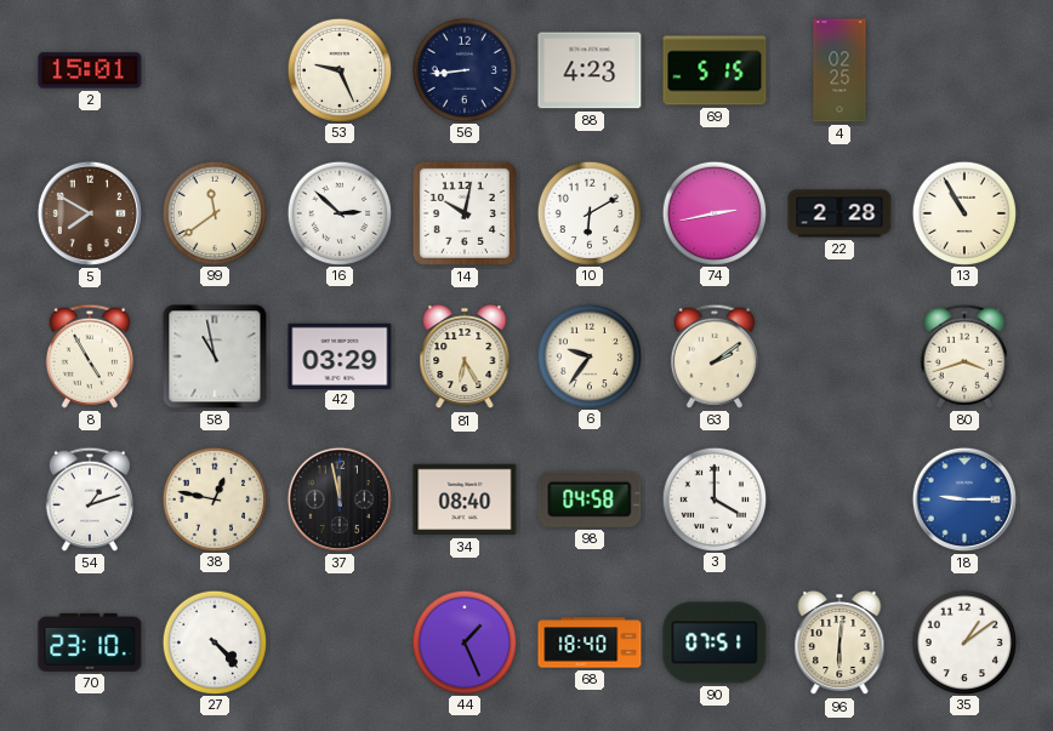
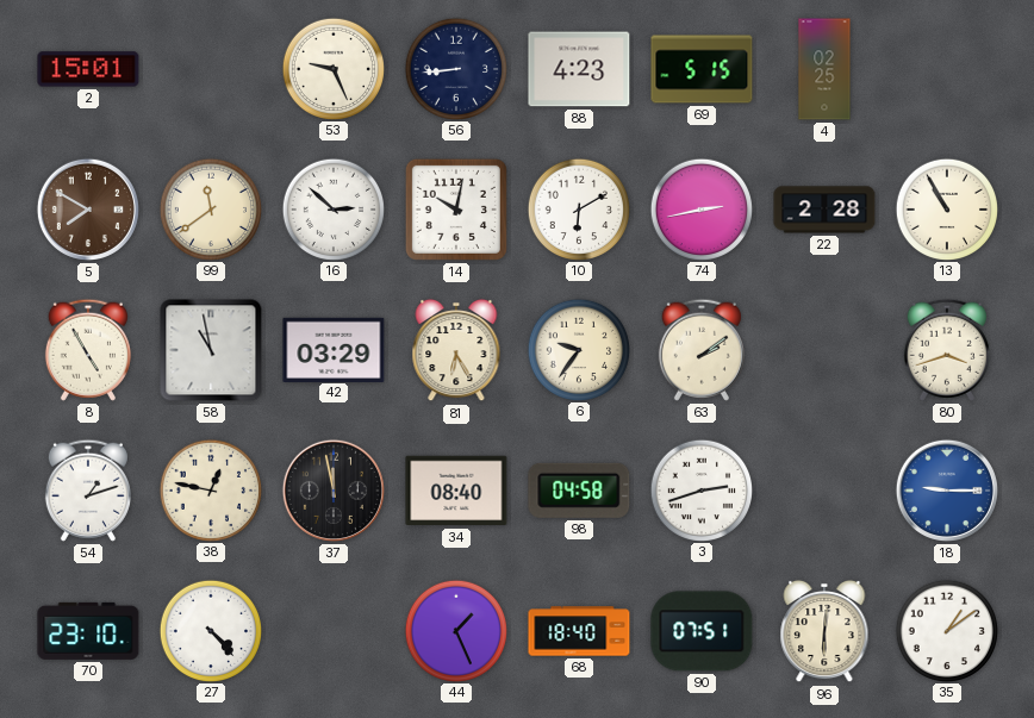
3: 4:00 -> 2:42
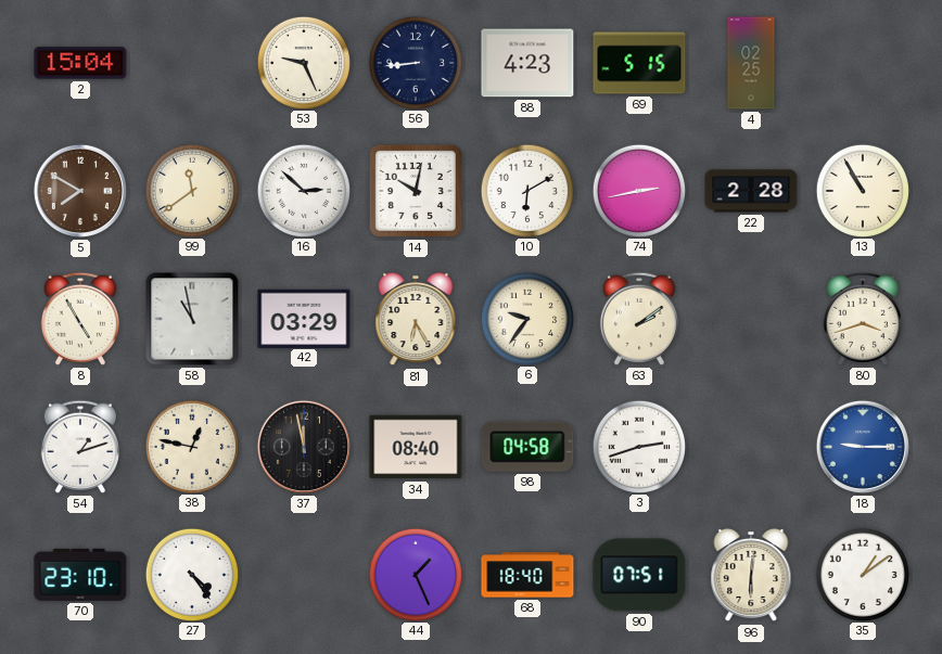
2: 15:01 -> 15:04
27: 4:23 -> 4:24
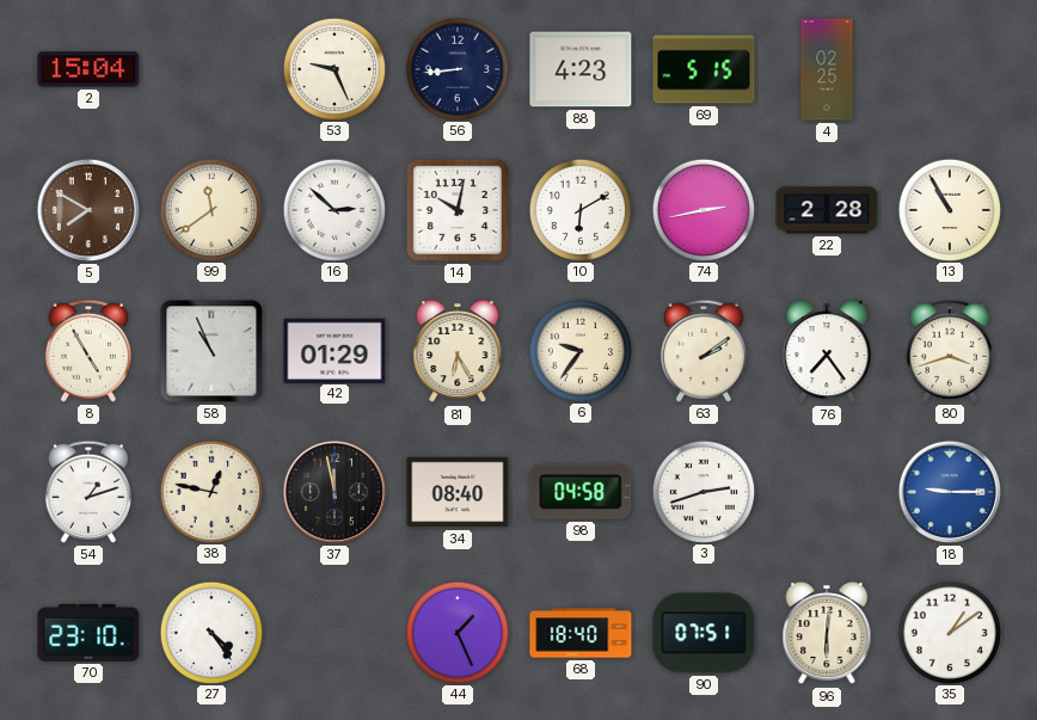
58: 10:58 -> 10:56
42: 03:29 -> 01:29
76: none -> 7:24
